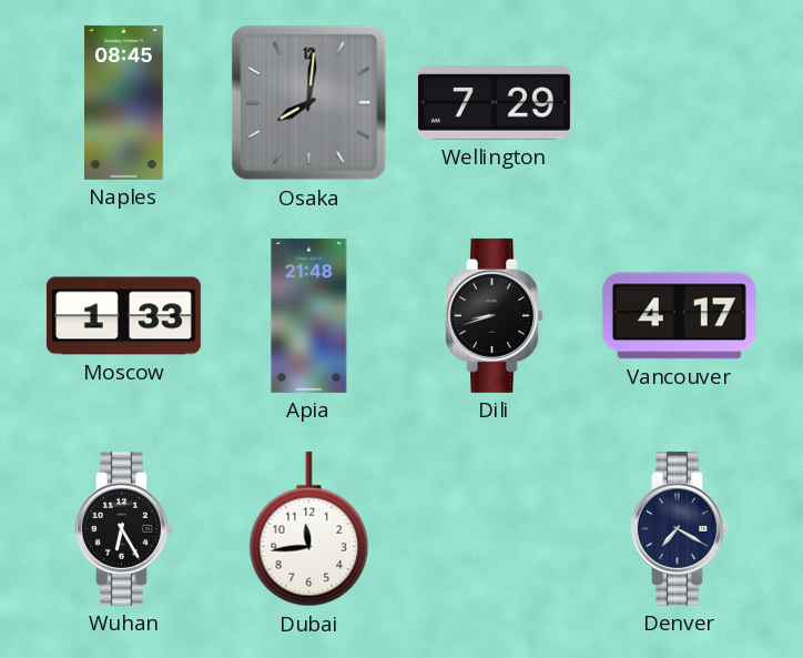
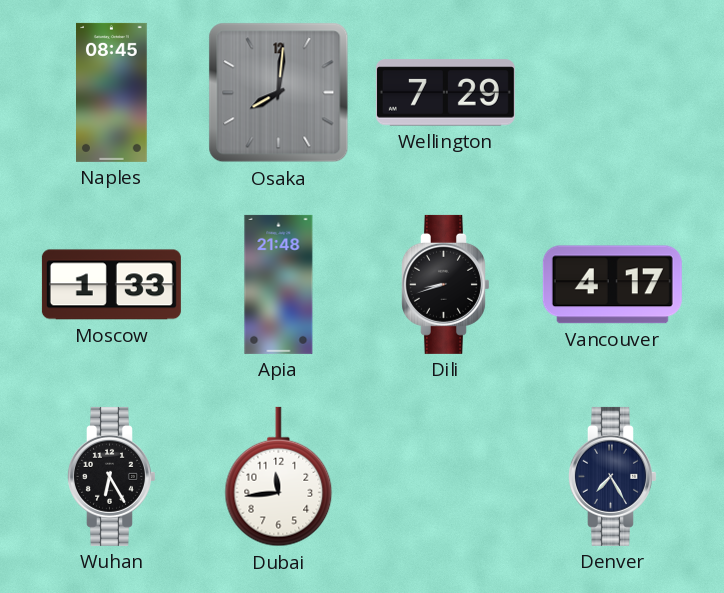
Denver: 7:20 -> 7:25
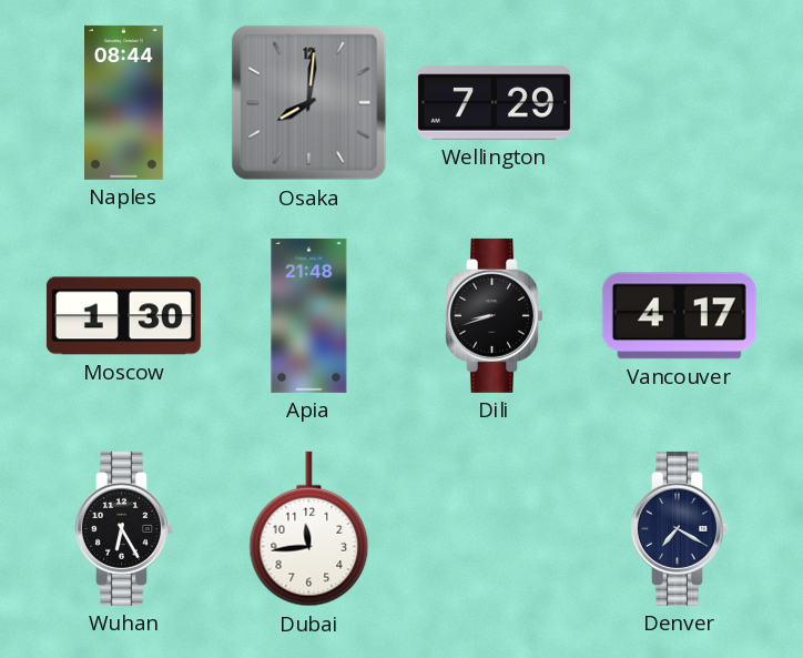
Naples: 08:45 -> 08:44
Moscow: 1:33 -> 1:30
Denver: 7:25 -> 7:20
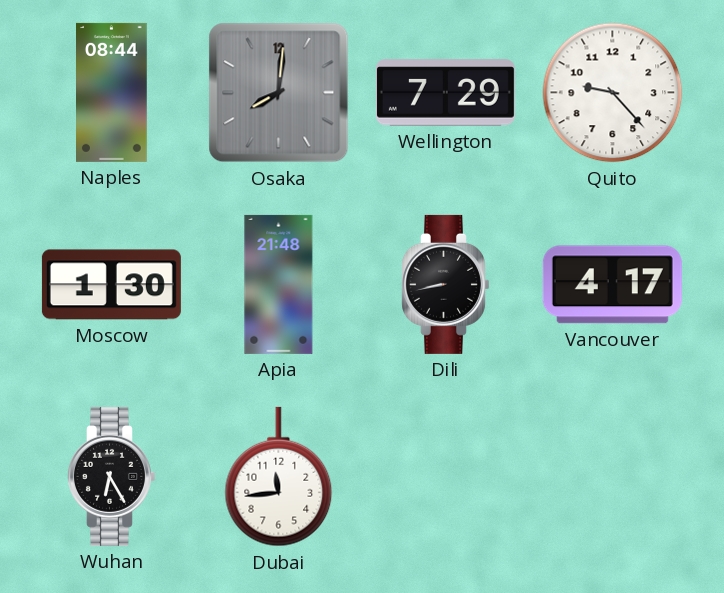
Quito: none -> 9:23
Dili: 8:42 -> 8:43
Denver: 7:20 -> none
